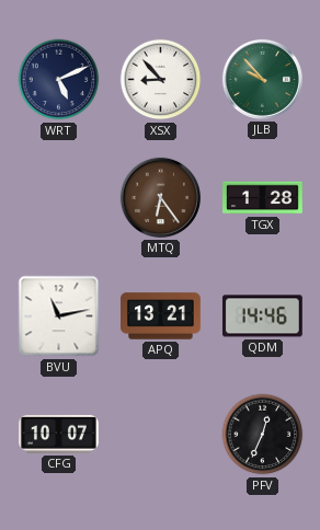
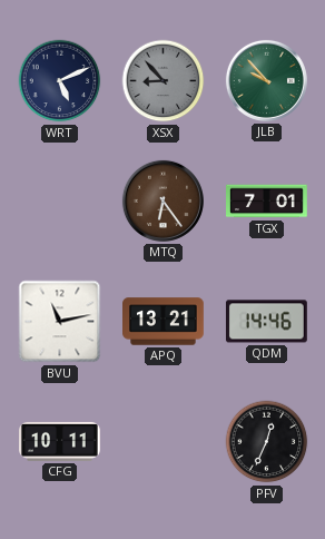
XSX dial: white -> grey
TGX: 1:28 -> 7:01
CFG: 10:07 -> 10:11
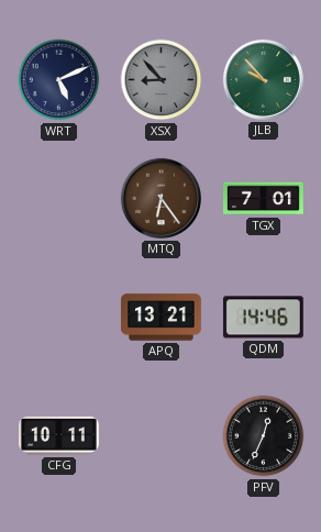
BVU: 11:13 -> none
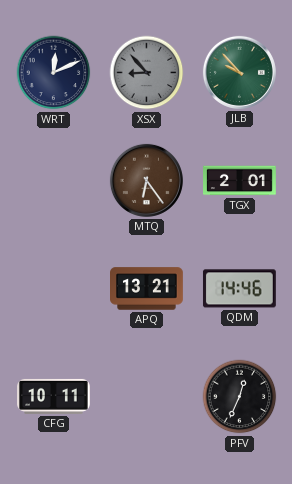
WRT: 5:11 -> 12:11
TGX: 7:01 -> 2:01
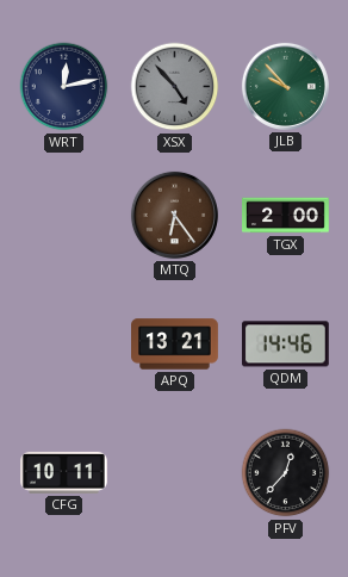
WRT: 12:11 -> 12:13
XSX: 8:53 -> 4:53
TGX: 2:01 -> 2:00
PFV: 12:34 -> 12:37
